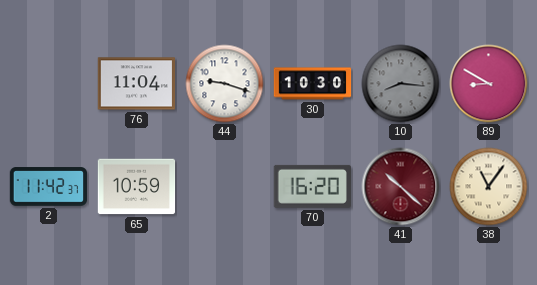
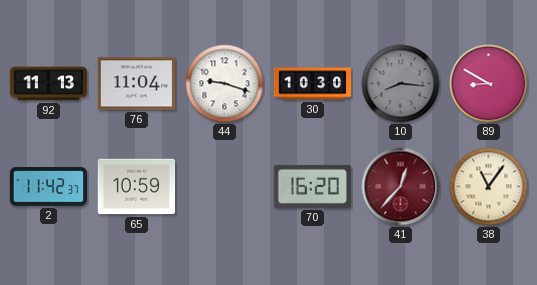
92: none -> 11:13
41: 10:22 -> 12:37
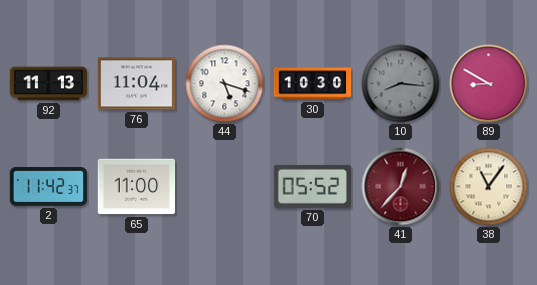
44: 9:18 -> 5:18
65: 10:59 -> 11:00
70: 16:20 -> 05:52
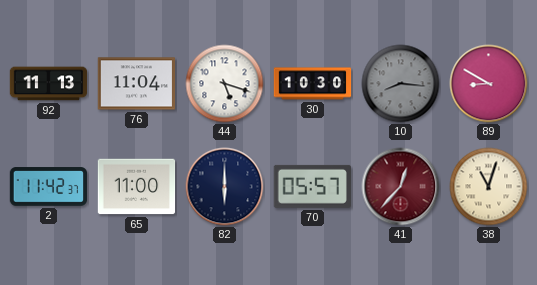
82: none -> 6:00
70: 05:52 -> 05:57
38: 11:06 -> 11:03
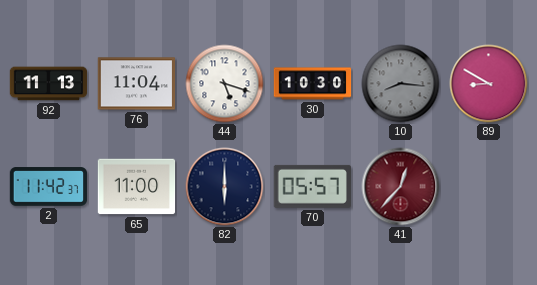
38: 11:03 -> none
